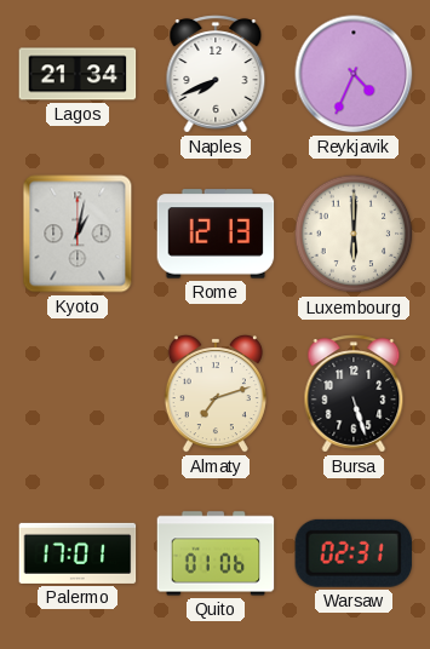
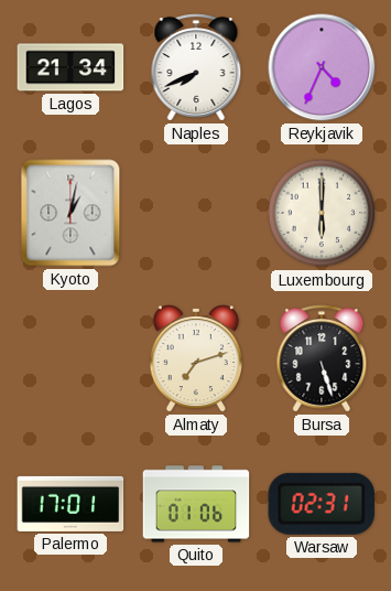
Rome: 12:13 -> none
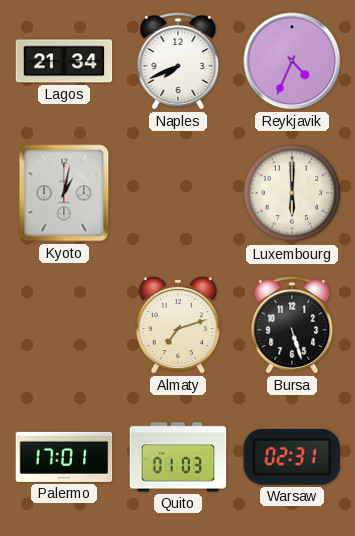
Quito: 01:06 -> 01:03
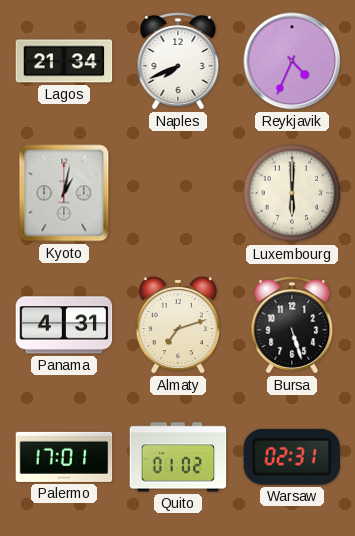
Panama: none -> 4:31
Quito: 01:03 -> 01:02
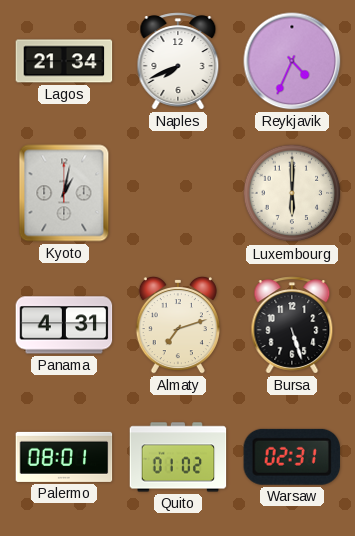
Palermo: 17:01 -> 08:01
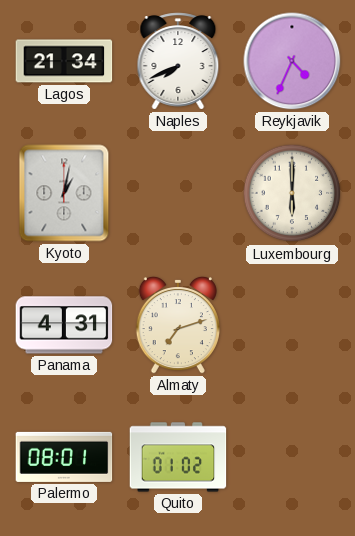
Bursa: 5:27 -> none
Warsaw: 02:31 -> none
